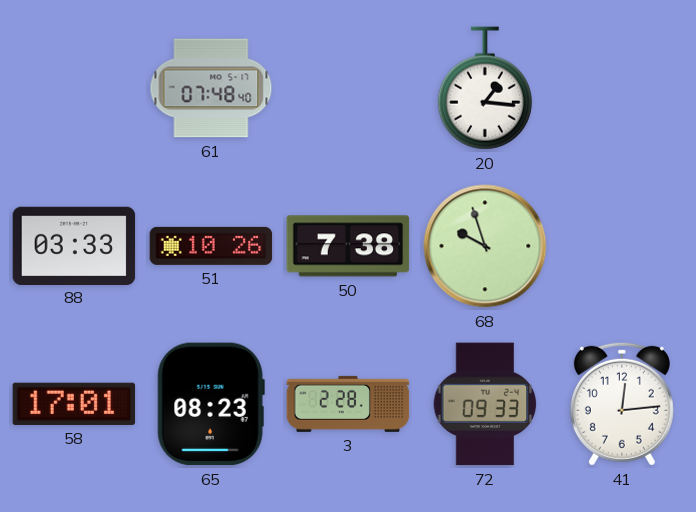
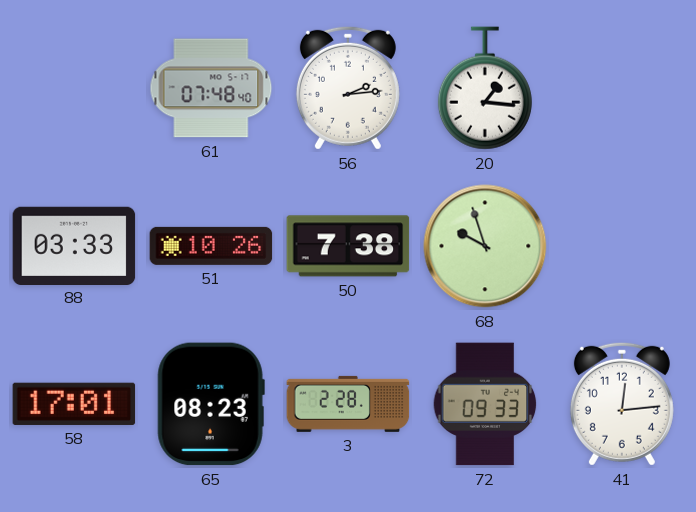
56: none -> 2:14
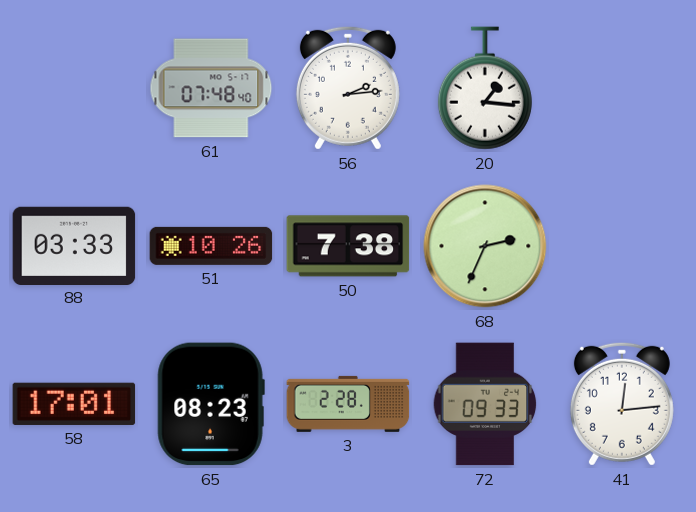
68: 9:57 -> 2:34
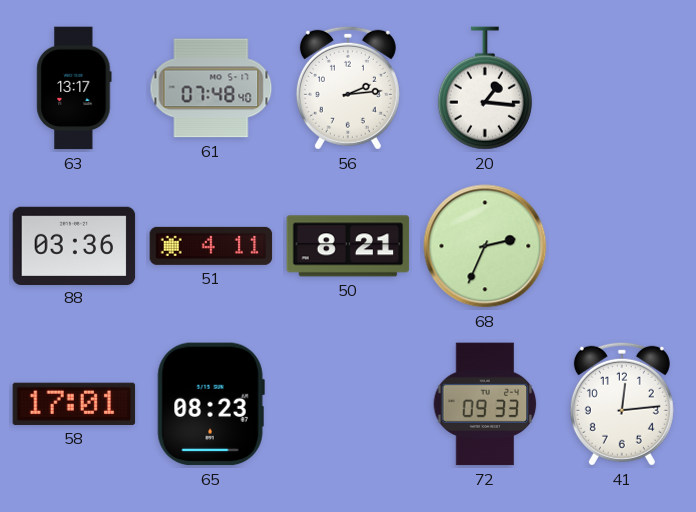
63: none -> 13:17
88: 03:33 -> 03:36
51: 10:26 -> 4:11
50: 7:38 -> 8:21
3: 2:28 -> none
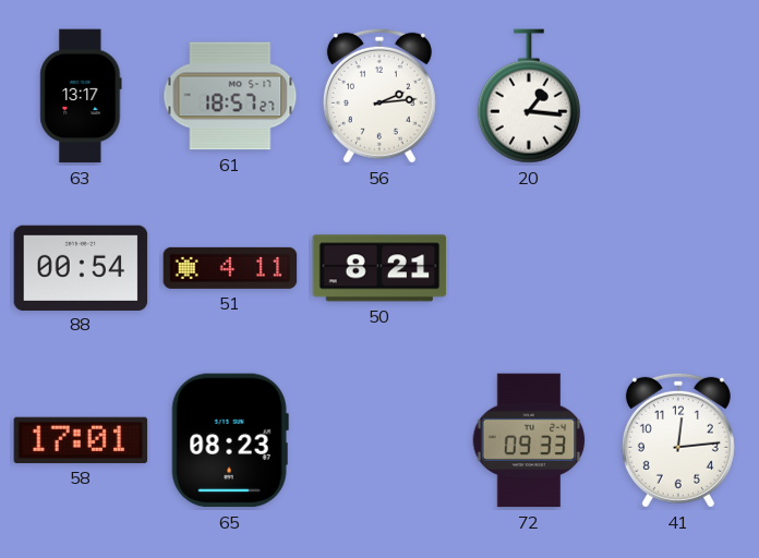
61: 07:48 -> 18:57
88: 03:36 -> 00:54
68: 2:34 -> none
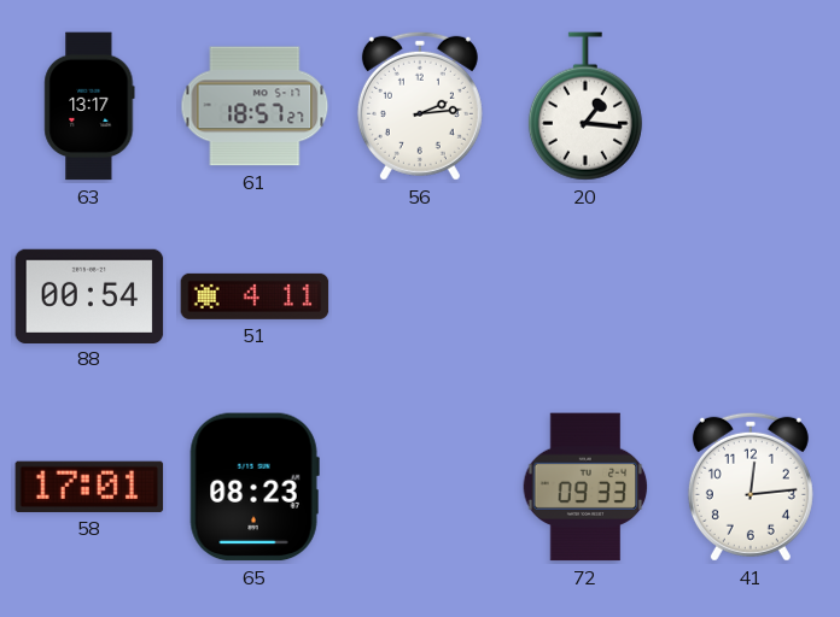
50: 8:21 -> none
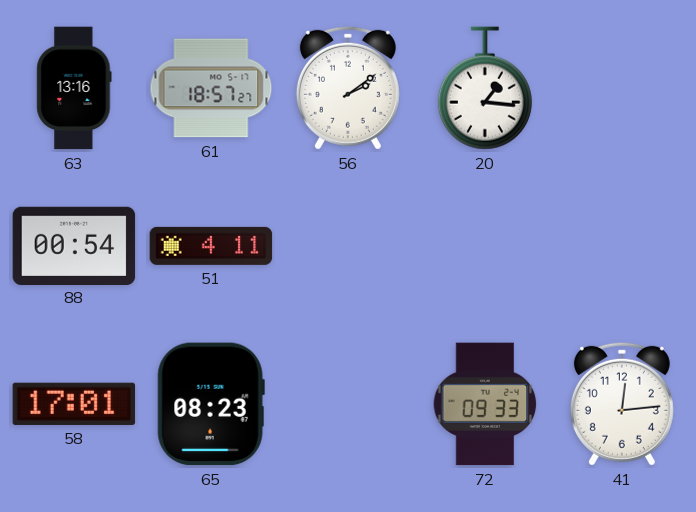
63: 13:17 -> 13:16
56: 2:14 -> 2:09
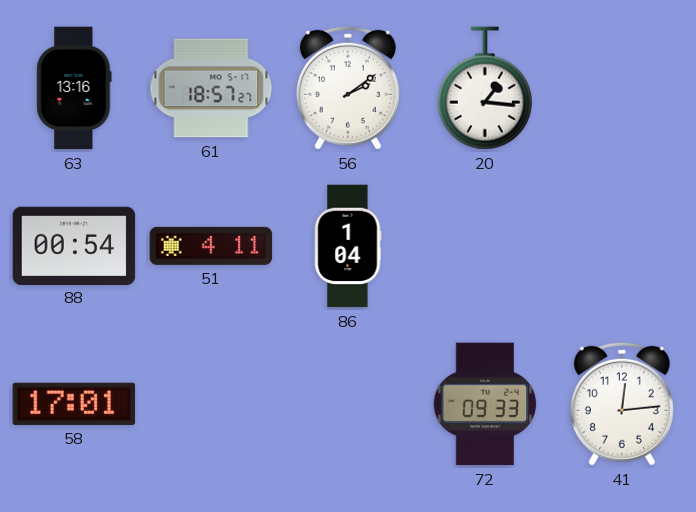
86: none -> 1:04
65: 08:23 -> none
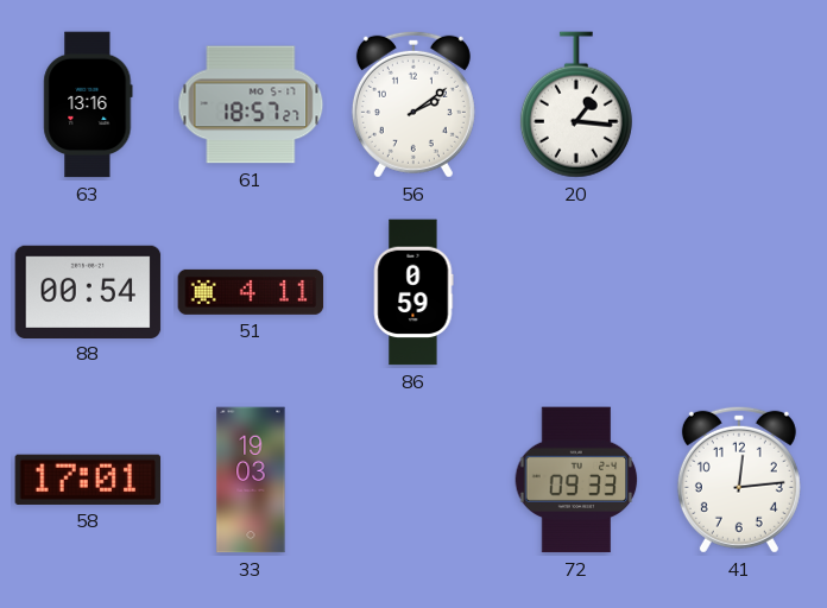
86: 1:04 -> 0:59
33: none -> 19:03
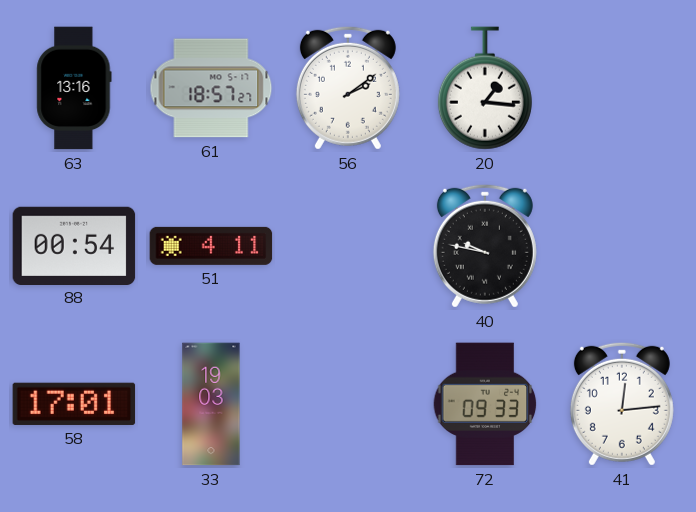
86: 0:59 -> none
40: none -> 9:47
